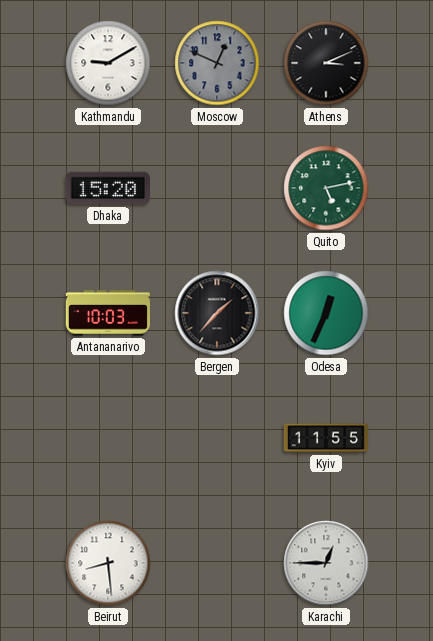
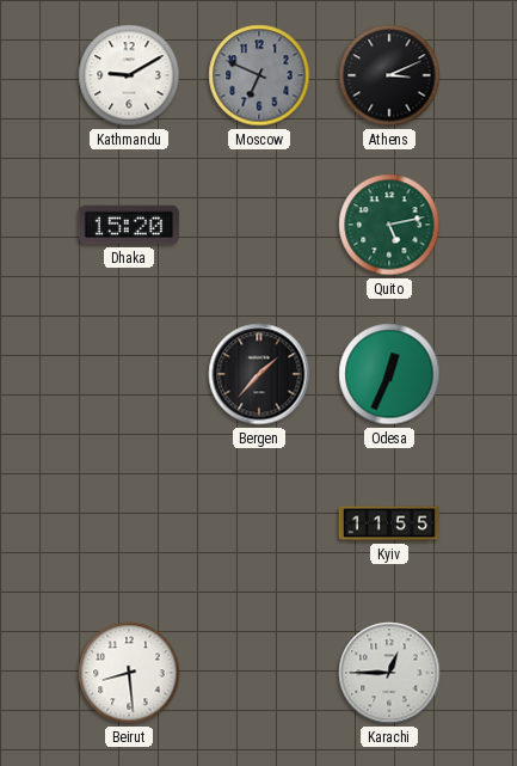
Moscow: 12:49 -> 6:49
Antananarivo: 10:03 -> none
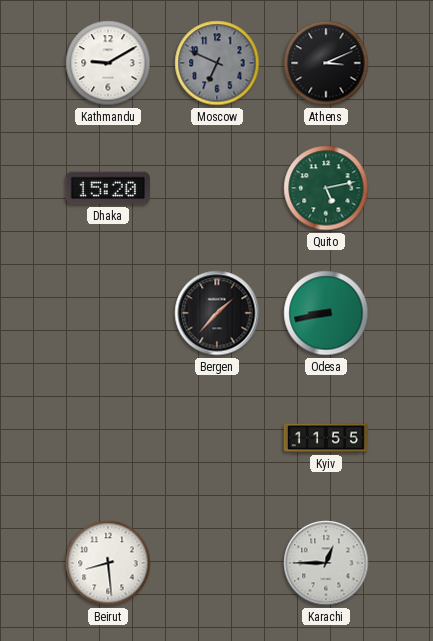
Odesa: 12:34 -> 8:43
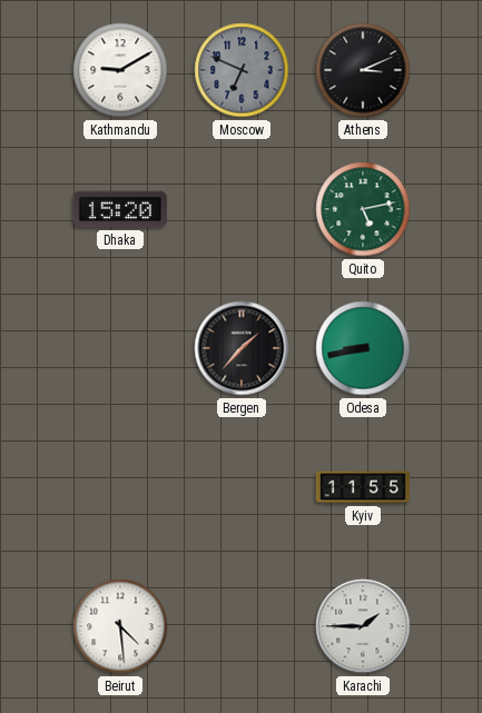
Beirut: 8:29 -> 4:29
Karachi: 12:45 -> 1:45
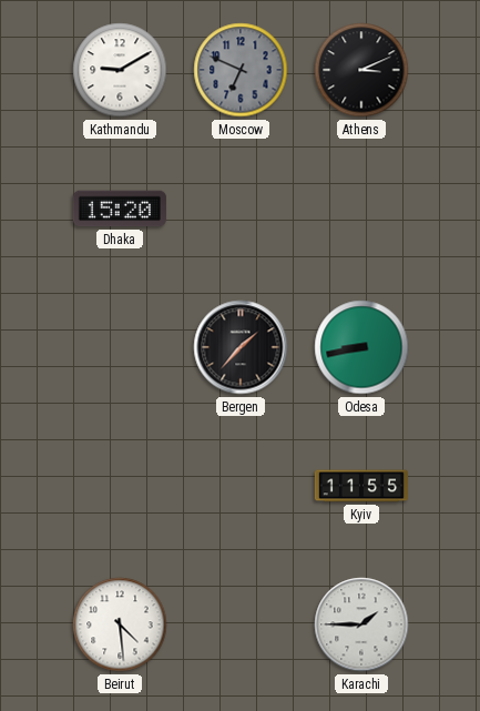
Quito: 5:13 -> none
